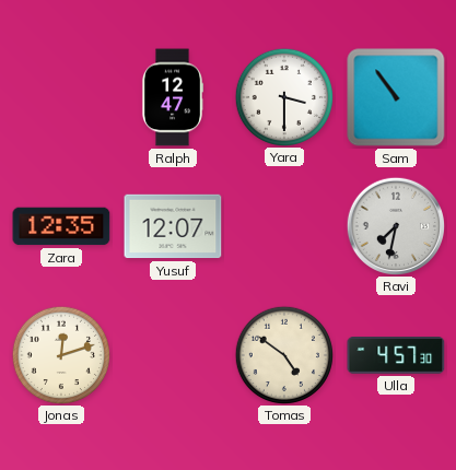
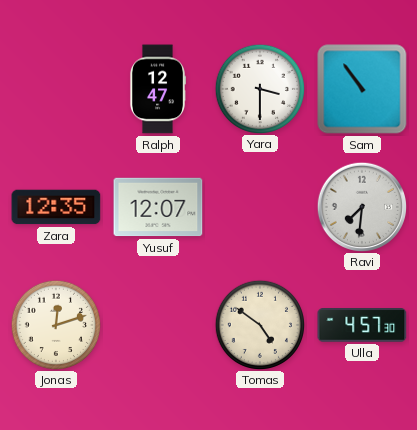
Ravi: 7:32 -> 7:31
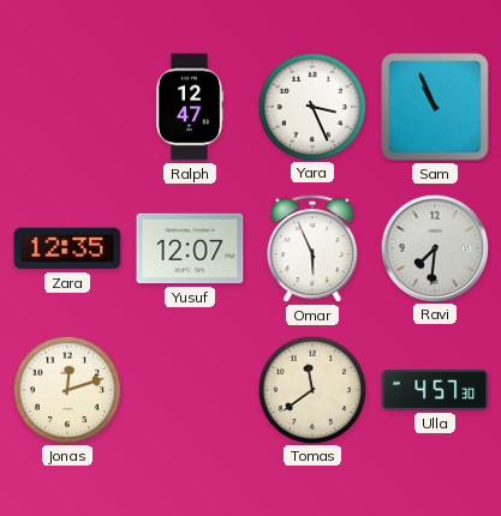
Yara: 3:30 -> 3:26
Sam: 10:54 -> 10:56
Omar: none -> 5:56
Tomas: 4:51 -> 11:39
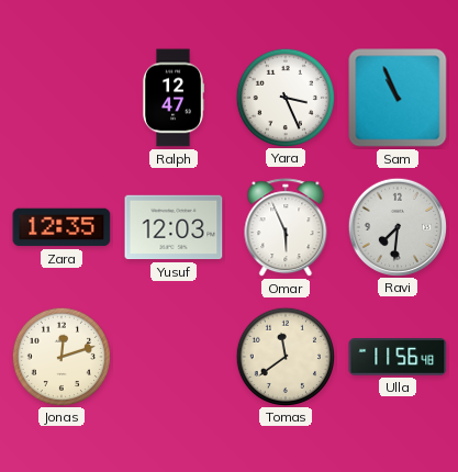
Yusuf: 12:07 -> 12:03
Ulla: 4:57 -> 11:56
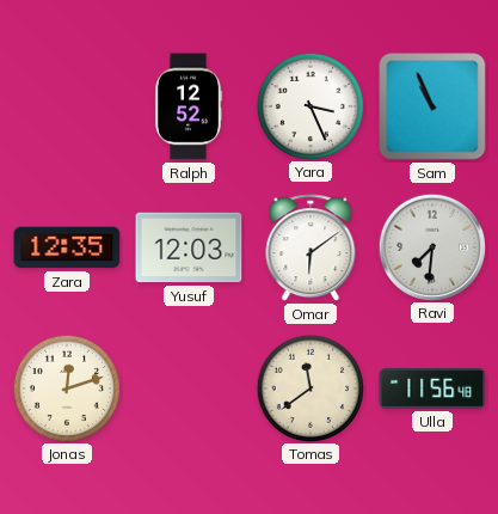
Ralph: 12:47 -> 12:52
Omar: 5:56 -> 6:09
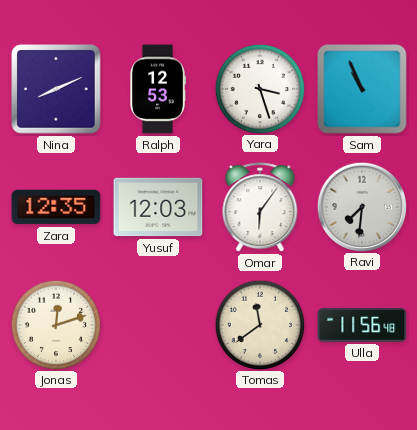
Nina: none -> 8:11
Ralph: 12:52 -> 12:53
Yara: 3:26 -> 3:27
Omar: 6:09 -> 6:06
